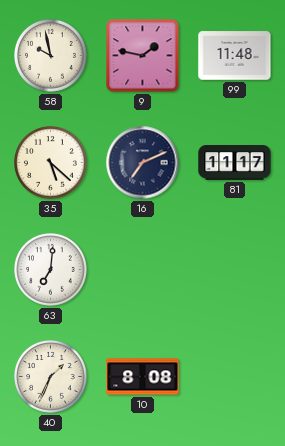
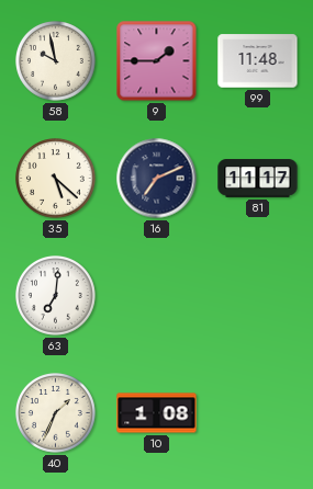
9: 1:47 -> 1:45
10: 8:08 -> 1:08
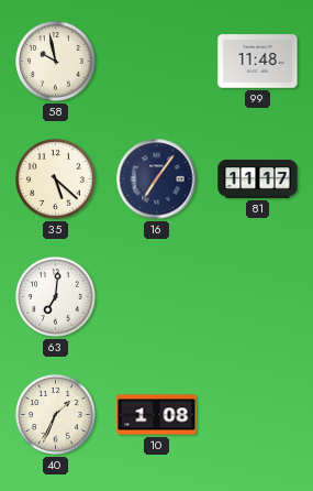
9: 1:45 -> none
16: 7:11 -> 7:06
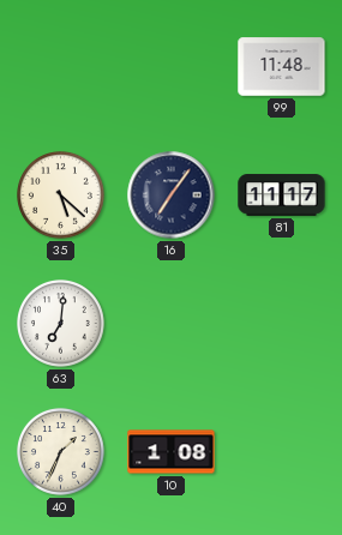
58: 9:58 -> none
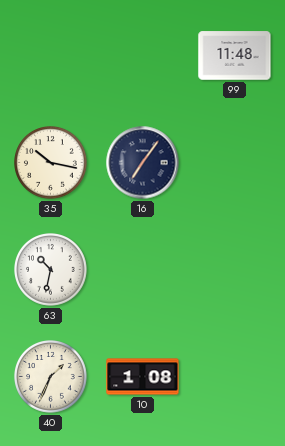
35: 5:22 -> 10:17
81: 11:17 -> none
63: 7:01 -> 10:32
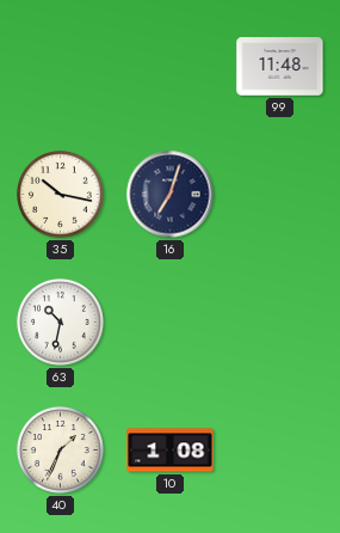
16: 7:06 -> 7:03
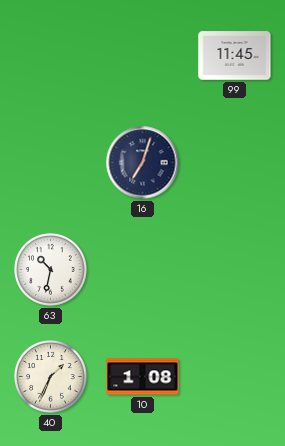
99: 11:48 -> 11:45
35: 10:17 -> none
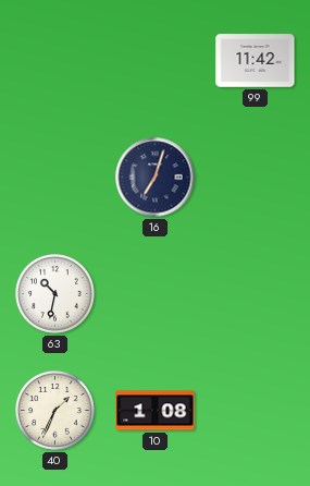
99: 11:45 -> 11:42
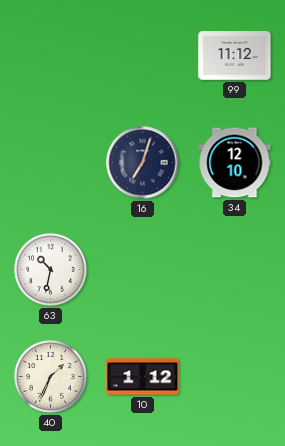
99: 11:42 -> 11:12
34: none -> 12:10
10: 1:08 -> 1:12
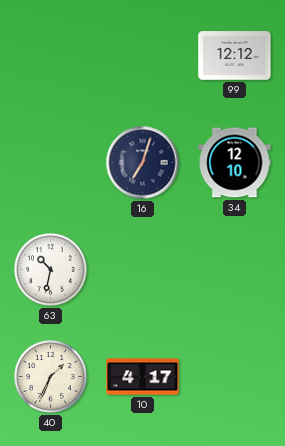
99: 11:12 -> 12:12
10: 1:12 -> 4:17
